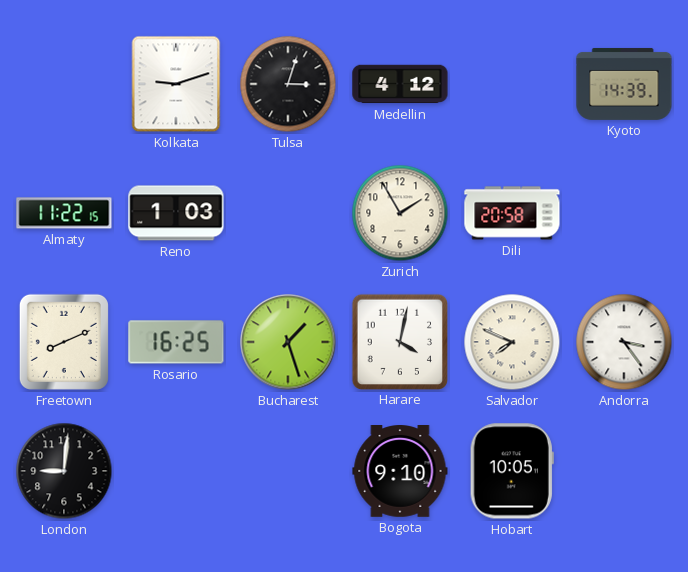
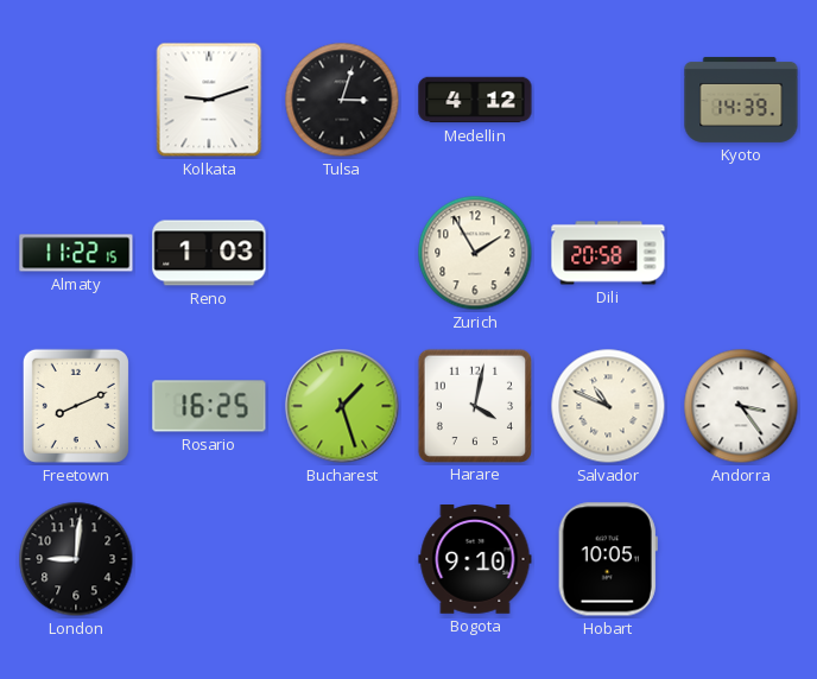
Salvador: 7:49 -> 10:49
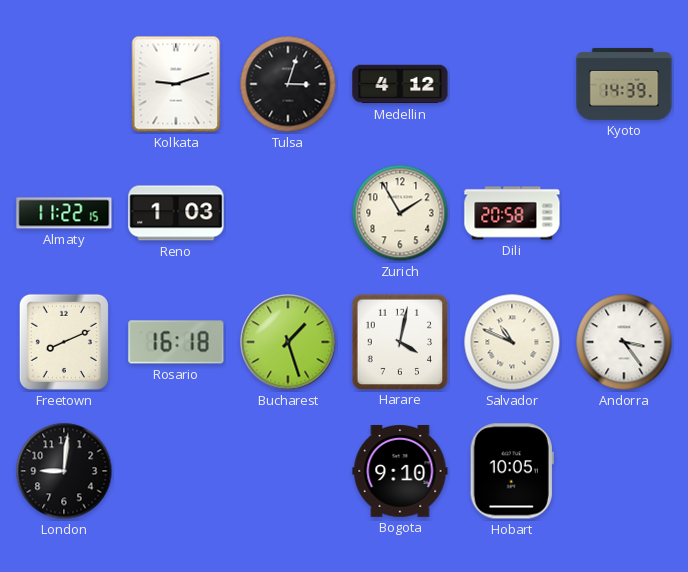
Rosario: 16:25 -> 16:18
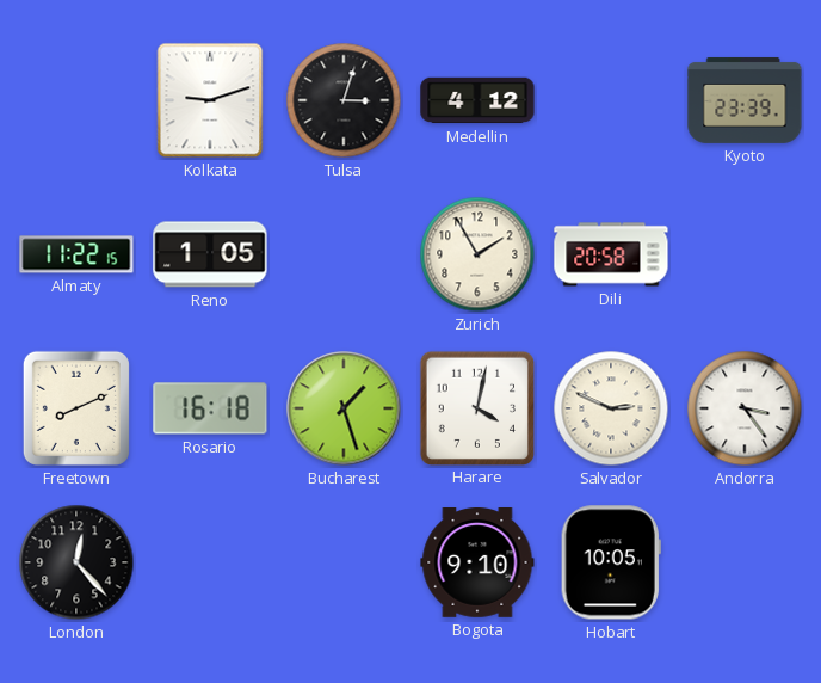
Kyoto: 14:39 -> 23:39
Reno: 1:03 -> 1:05
Salvador: 10:49 -> 2:49
London: 9:01 -> 12:23
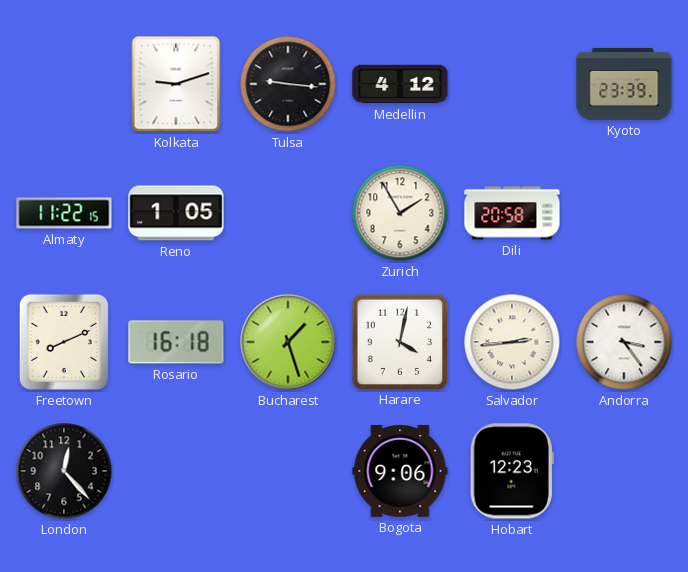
Tulsa: 3:03 -> 9:16
Salvador: 2:49 -> 2:44
Bogota: 9:10 -> 9:06
Hobart: 10:05 -> 12:23
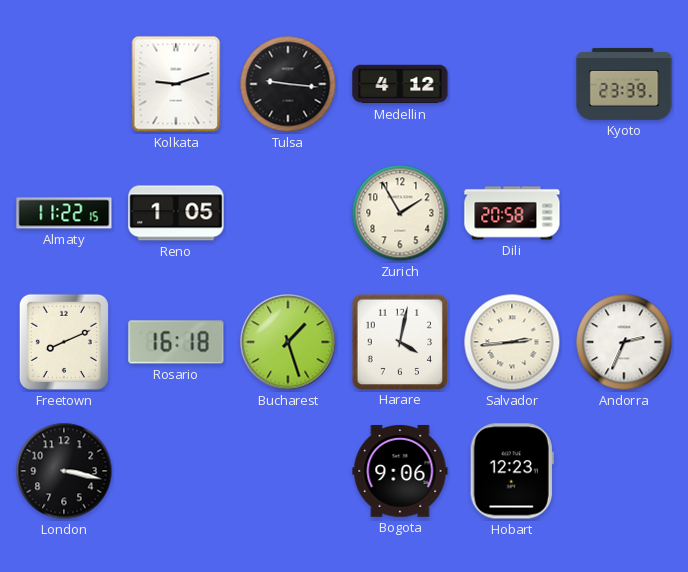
Andorra: 3:24 -> 2:34
London: 12:23 -> 3:17
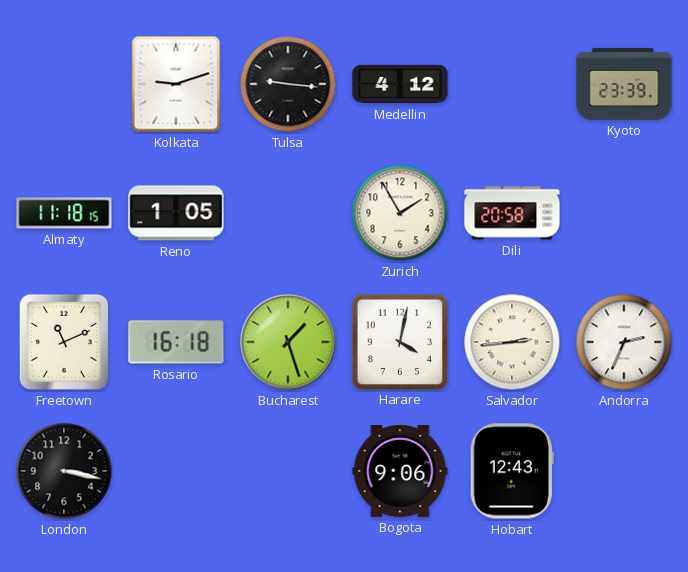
Almaty: 11:22 -> 11:18
Freetown: 8:11 -> 11:11
Hobart: 12:23 -> 12:43
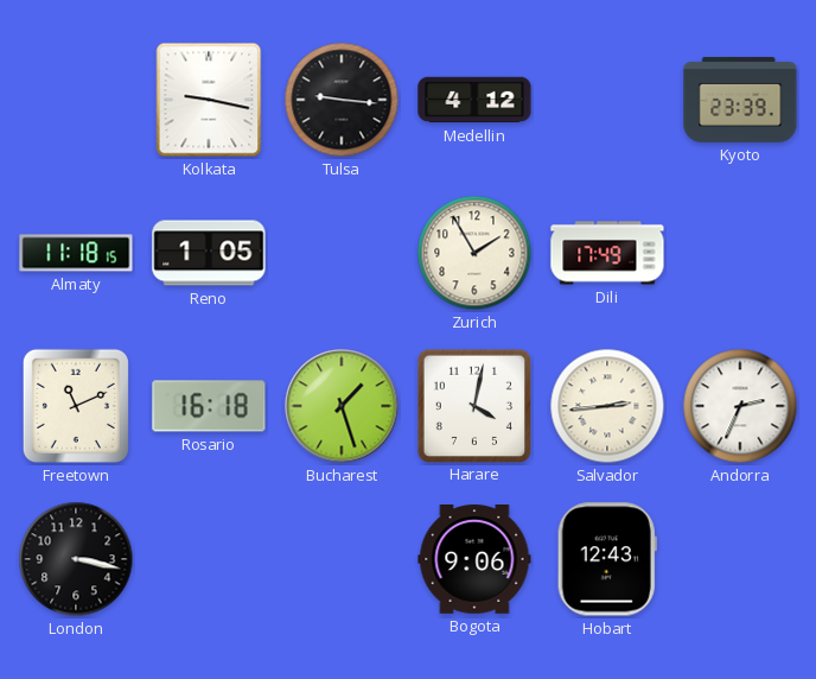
Kolkata: 9:12 -> 9:17
Dili: 20:58 -> 17:49
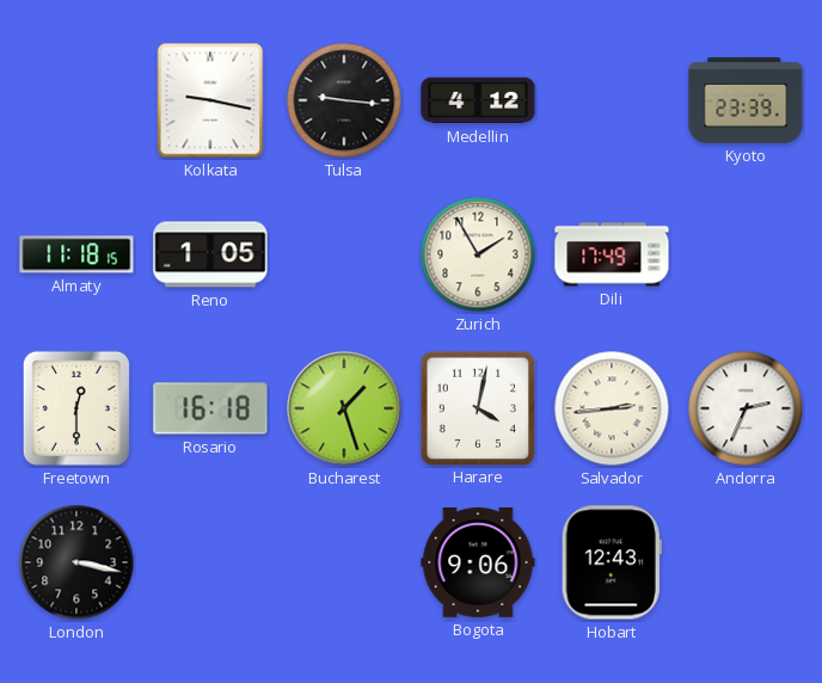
Freetown: 11:11 -> 12:30
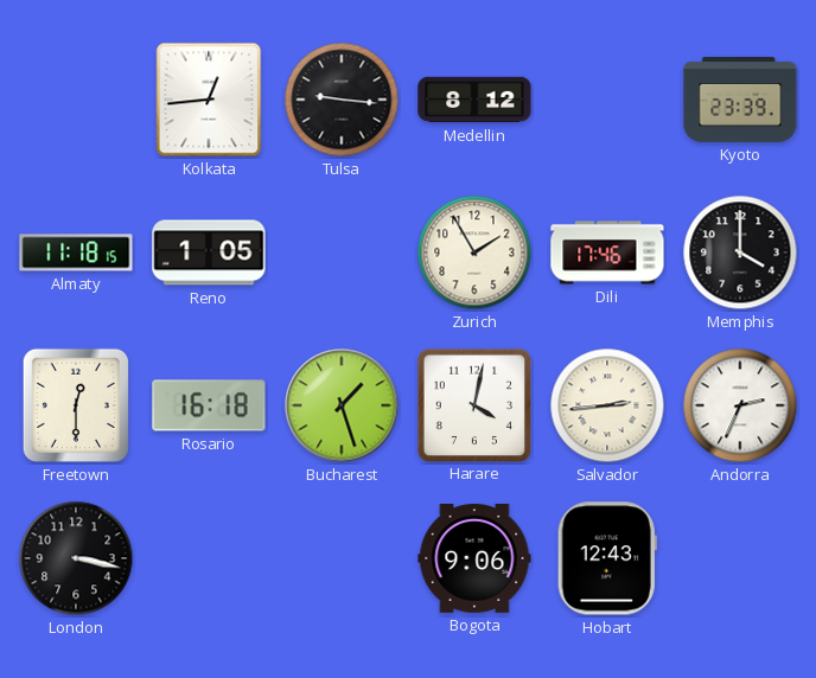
Kolkata: 9:17 -> 12:44
Medellin: 4:12 -> 8:12
Dili: 17:49 -> 17:46
Memphis: none -> 4:00
